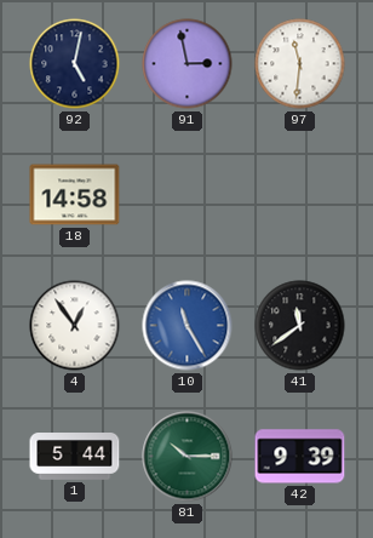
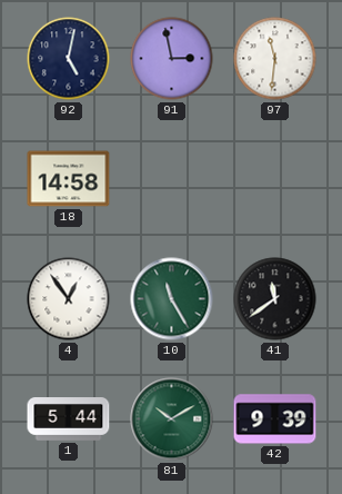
10 dial: blue -> green
81: 10:15 -> 10:10
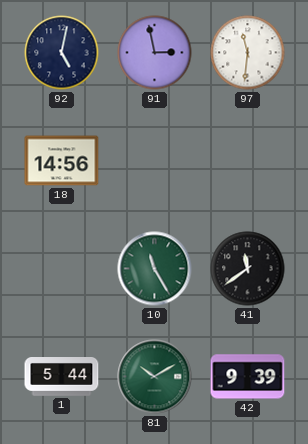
18: 14:58 -> 14:56
4: 12:54 -> none
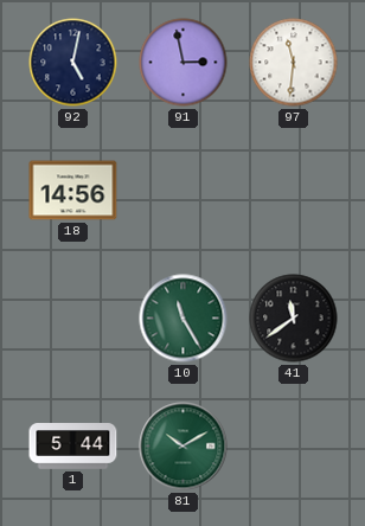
42: 9:39 -> none
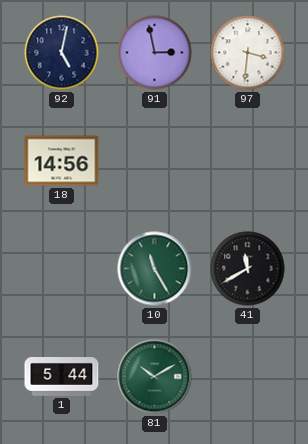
97: 11:31 -> 3:31
41: 11:39 -> 11:40
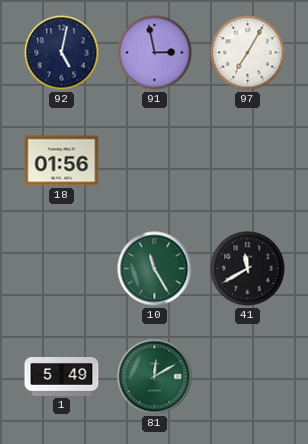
97: 3:31 -> 7:05
18: 14:56 -> 01:56
1: 5:44 -> 5:49
81: 10:10 -> 12:10
